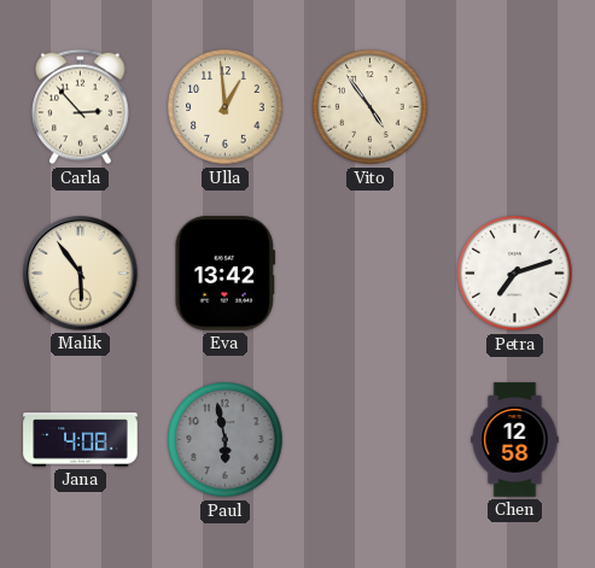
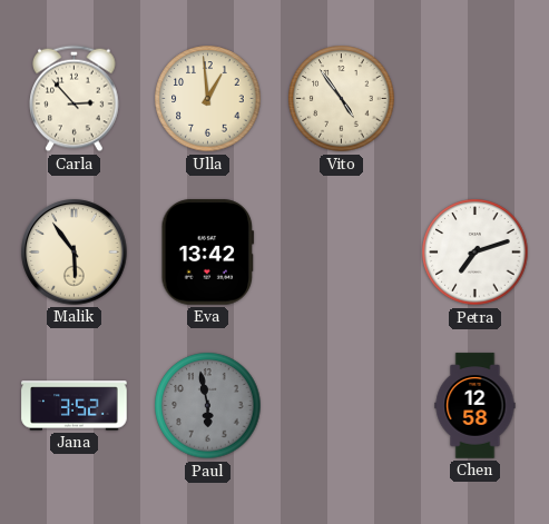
Jana: 4:08 -> 3:52
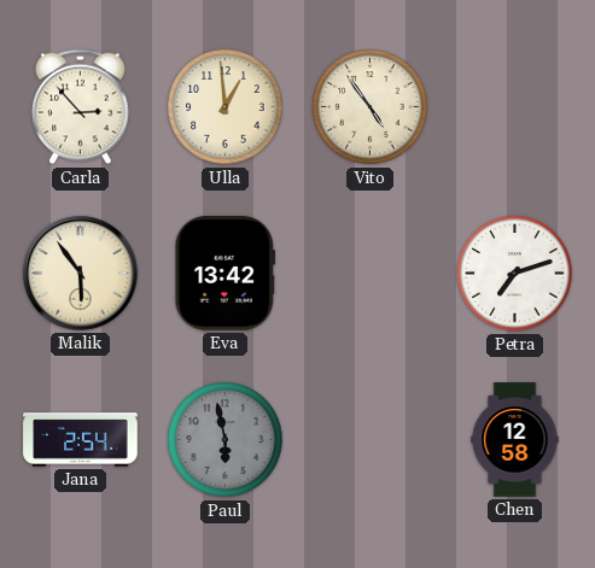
Jana: 3:52 -> 2:54
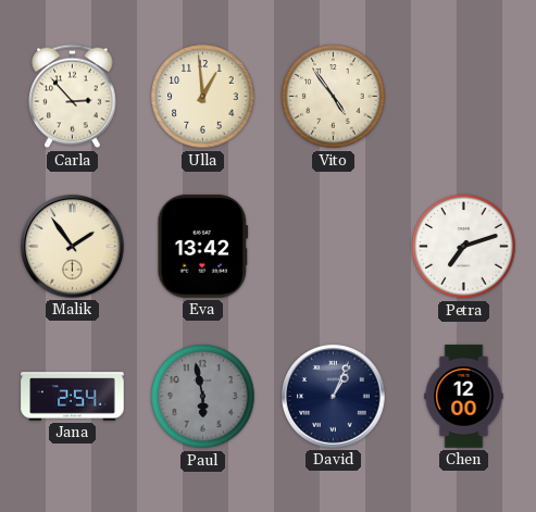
Malik: 5:54 -> 1:54
David: none -> 1:04
Chen: 12:58 -> 12:00
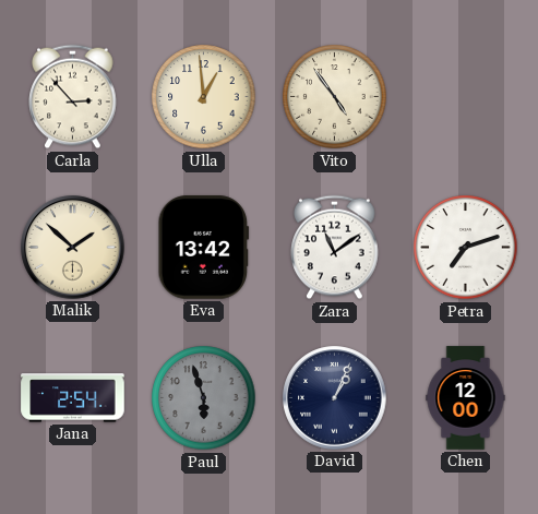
Malik: 1:54 -> 1:52
Zara: none -> 11:09
Paul: 5:58 -> 5:57
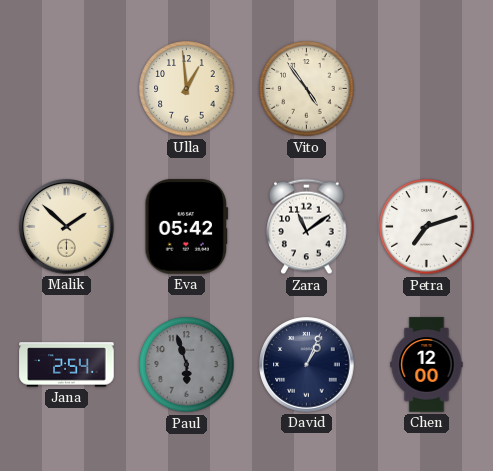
Carla: 2:53 -> none
Eva: 13:42 -> 05:42
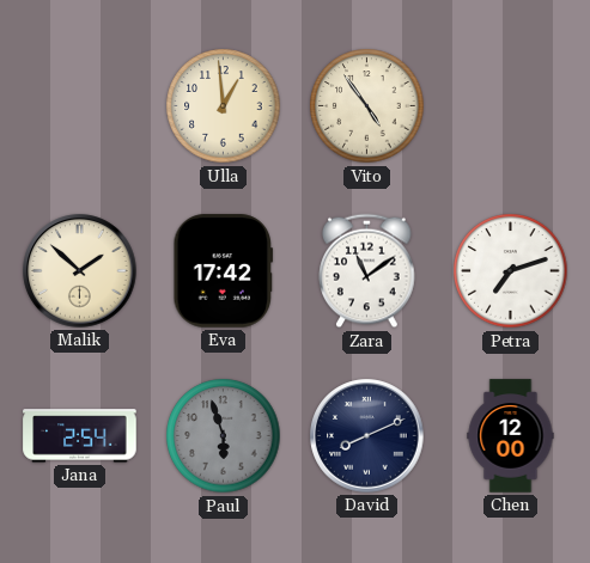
Eva: 05:42 -> 17:42
David: 1:04 -> 8:11
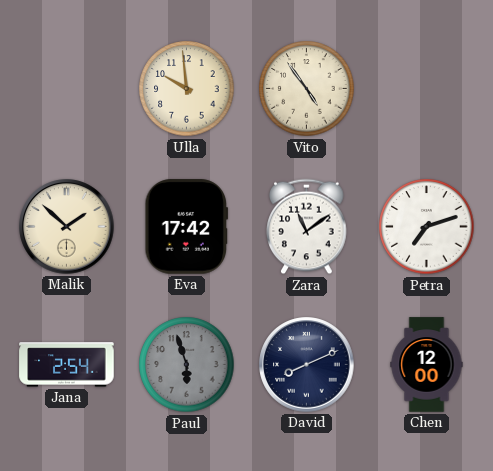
Ulla: 12:59 -> 9:59
